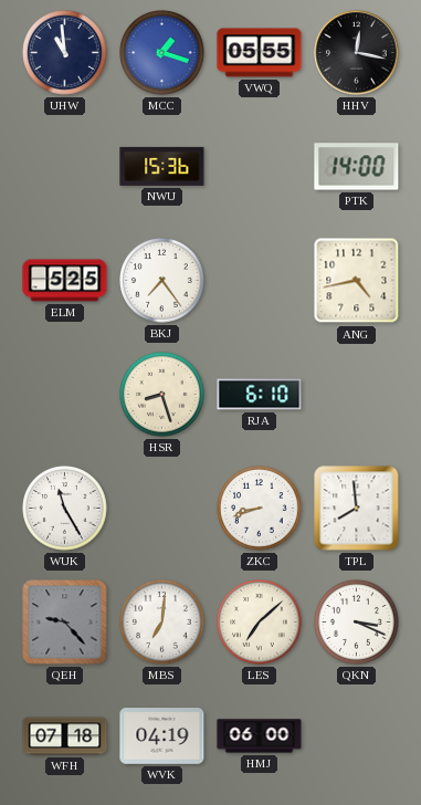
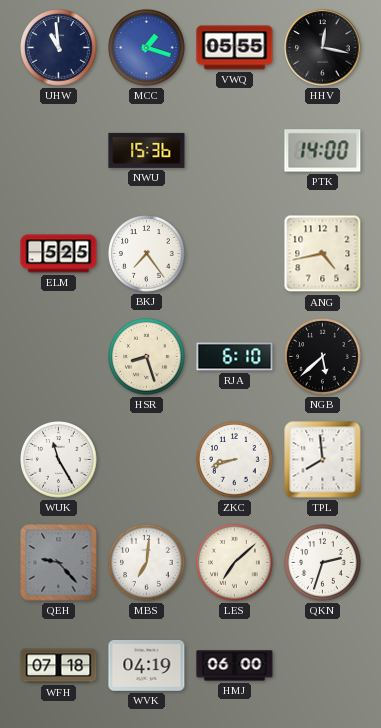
NGB: none -> 5:38
QKN: 3:19 -> 2:33
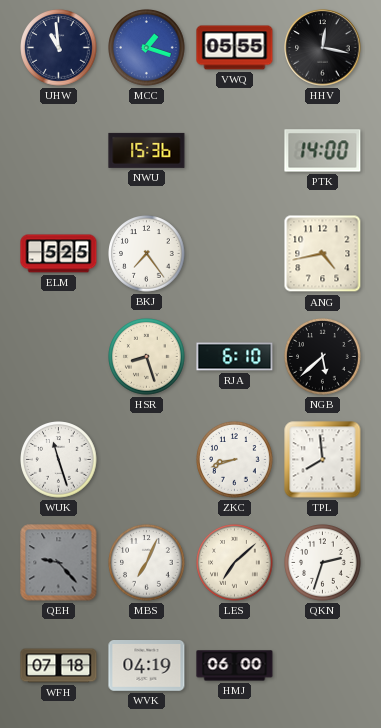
WUK: 11:25 -> 11:27
MBS: 7:01 -> 7:04
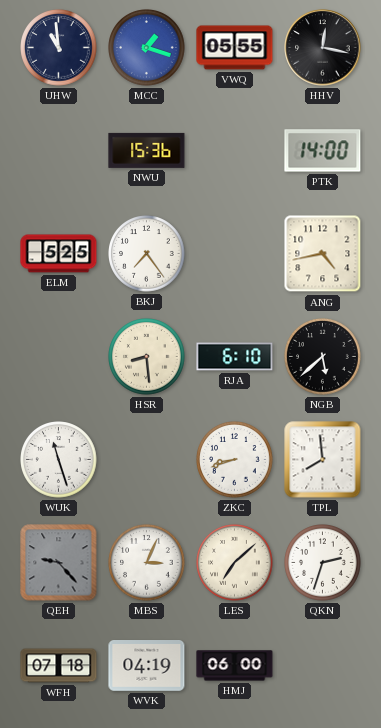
HSR: 8:27 -> 8:29
MBS: 7:04 -> 3:04
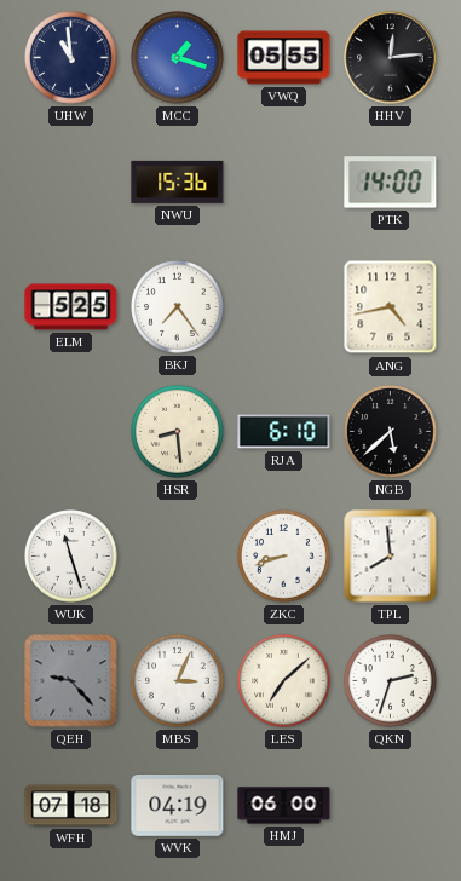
HHV: 12:17 -> 12:14
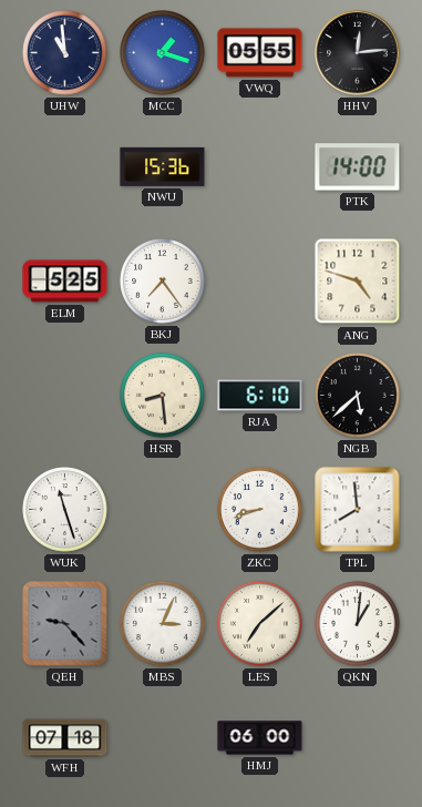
ANG: 4:43 -> 4:48
QKN: 2:33 -> 1:01
WVK: 04:19 -> none
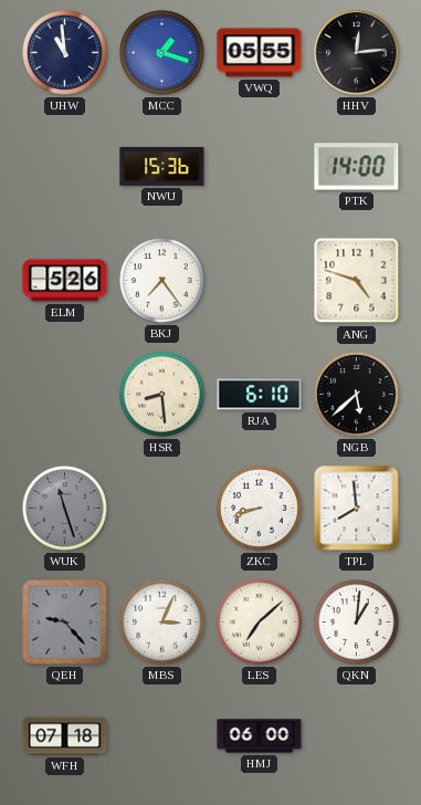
ELM: 5:25 -> 5:26
WUK dial: white -> grey
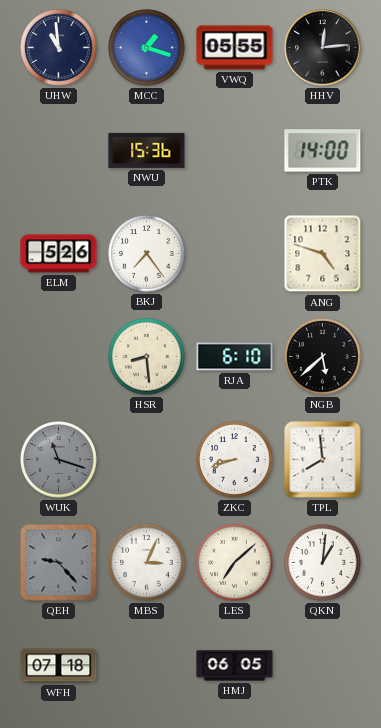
WUK: 11:27 -> 11:18
HMJ: 06:00 -> 06:05
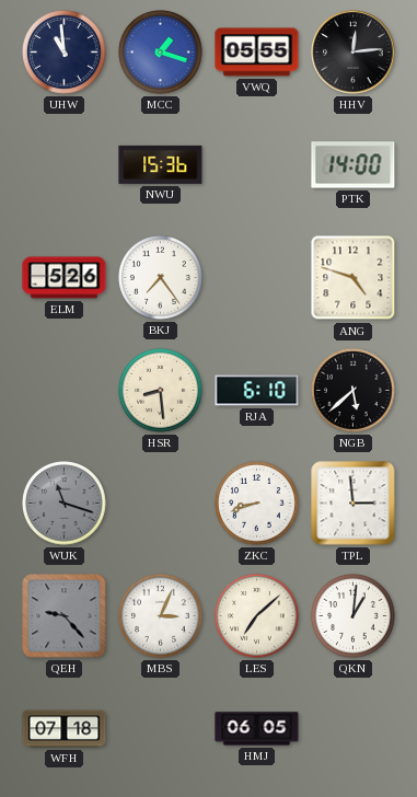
TPL: 7:59 -> 2:59
